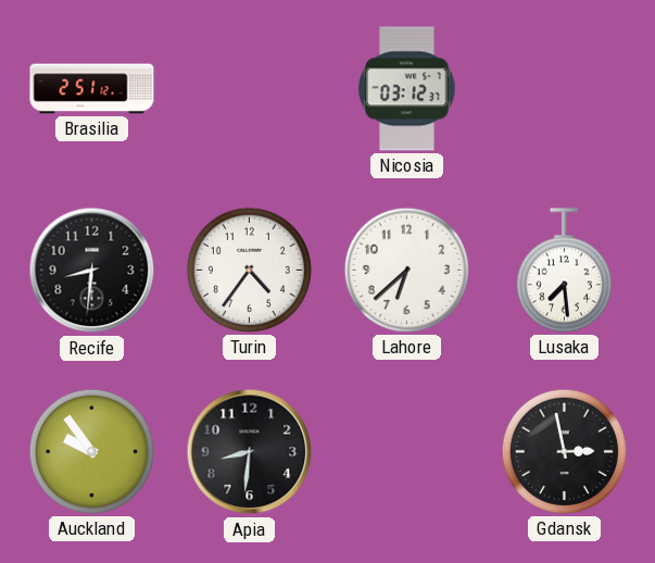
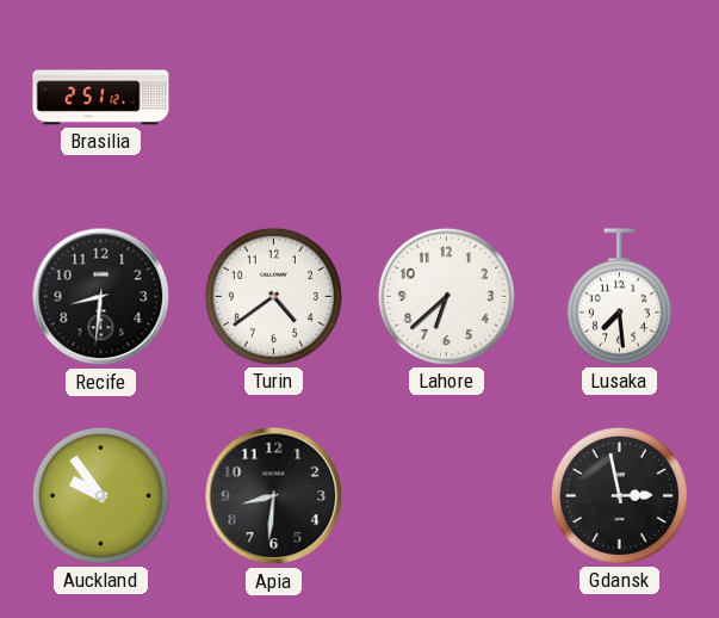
Nicosia: 03:12 -> none
Turin: 4:36 -> 4:39
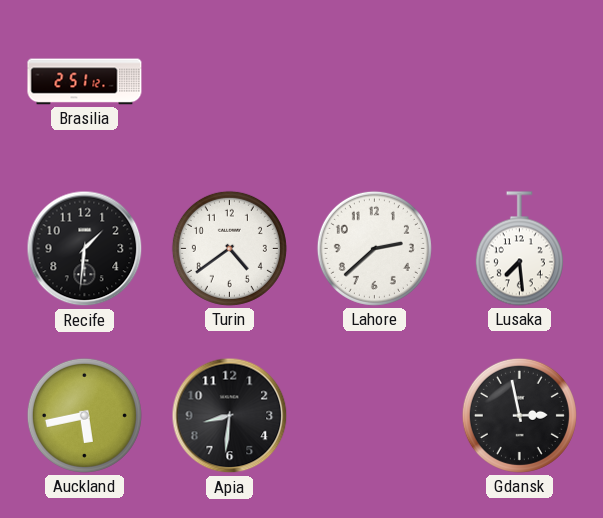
Recife: 8:31 -> 1:31
Lahore: 6:38 -> 2:38
Auckland: 9:54 -> 5:43
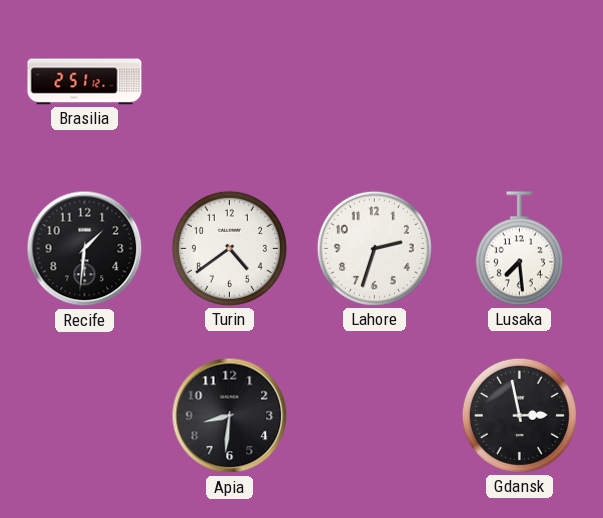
Lahore: 2:38 -> 2:33
Auckland: 5:43 -> none
